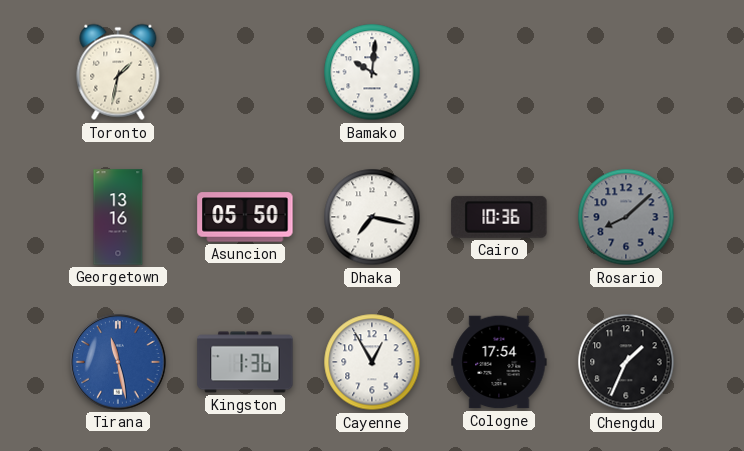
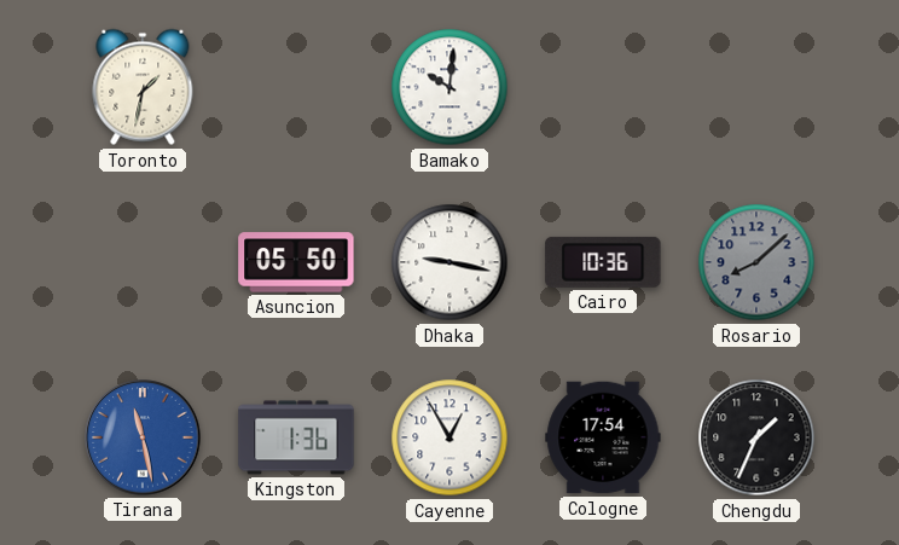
Georgetown: 13:16 -> none
Dhaka: 7:17 -> 9:17
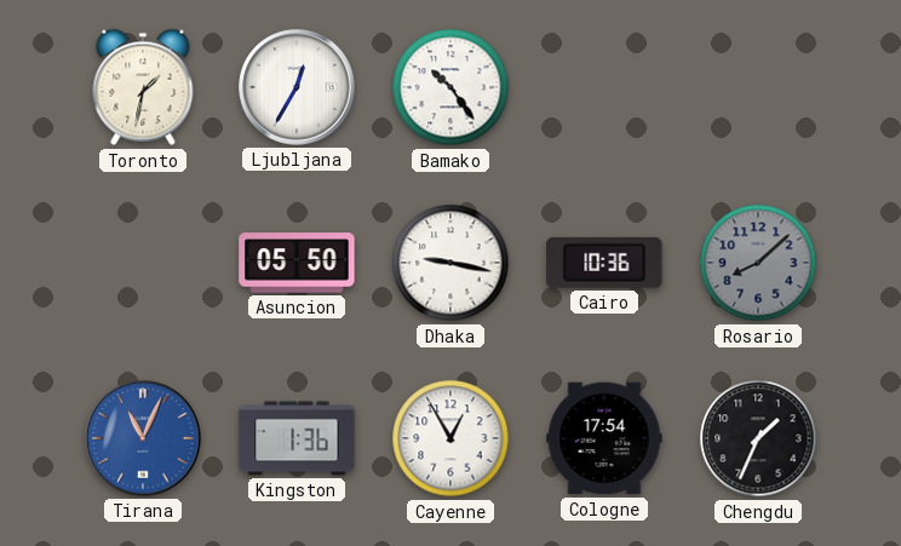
Ljubljana: none -> 12:35
Bamako: 10:01 -> 10:24
Tirana: 11:28 -> 11:04
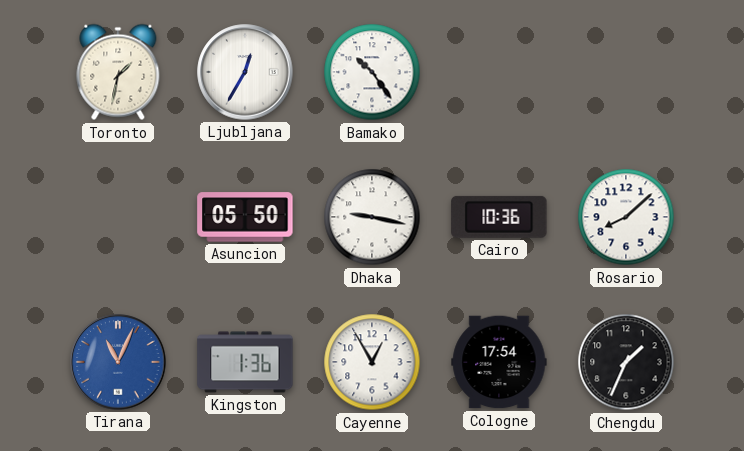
Rosario dial: grey -> white
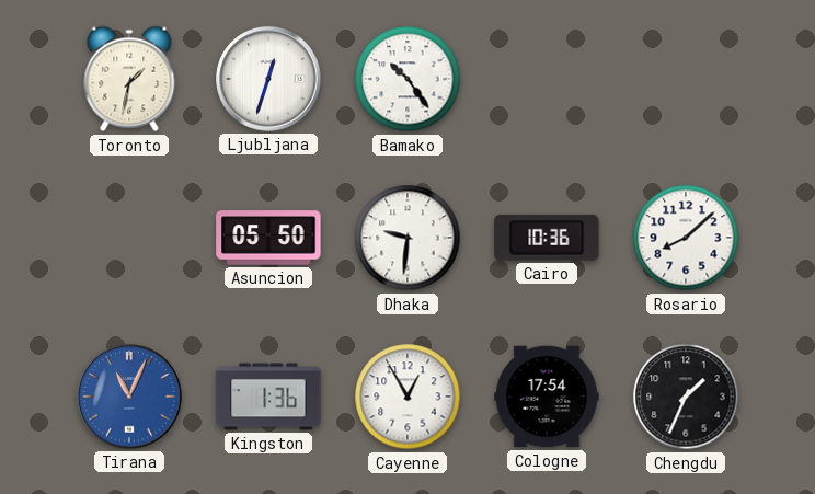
Ljubljana: 12:35 -> 12:33
Dhaka: 9:17 -> 9:31
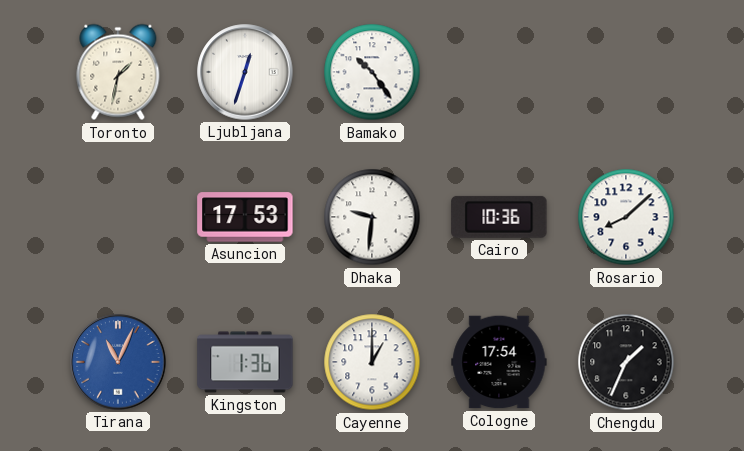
Asuncion: 05:50 -> 17:53
Cayenne: 12:55 -> 1:00
